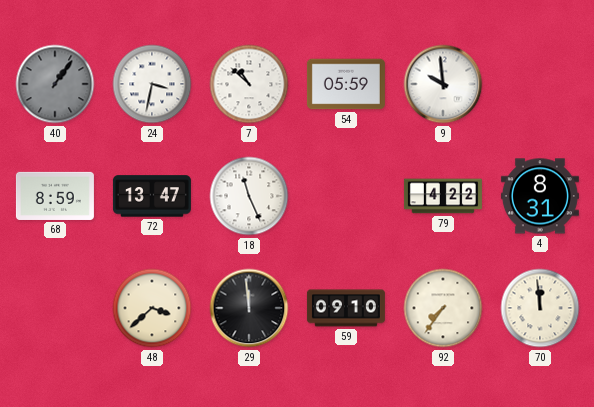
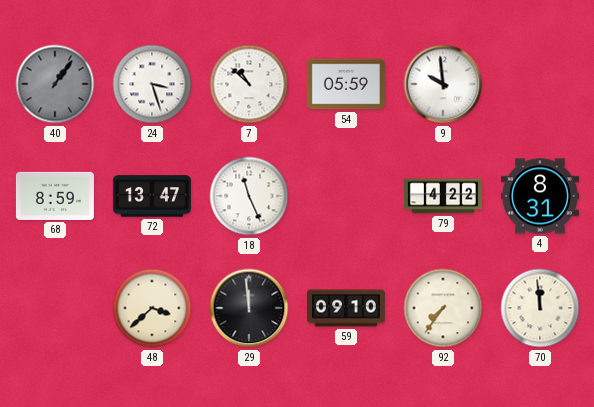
24: 3:32 -> 3:27
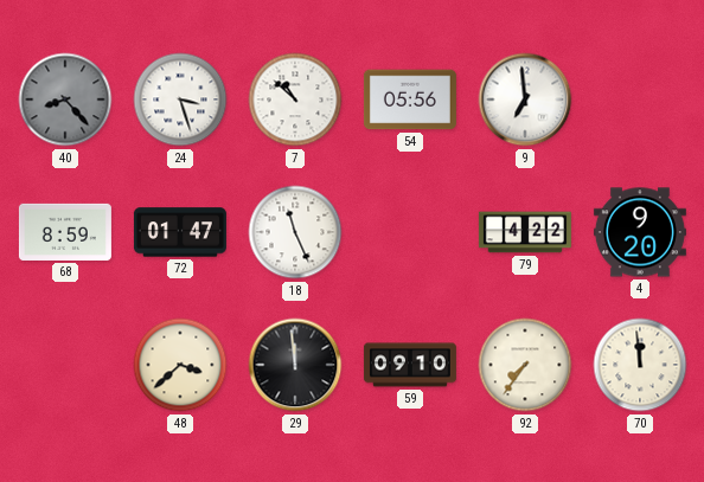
40: 1:06 -> 8:23
54: 05:59 -> 05:56
9: 9:59 -> 6:59
72: 13:47 -> 01:47
4: 8:31 -> 9:20
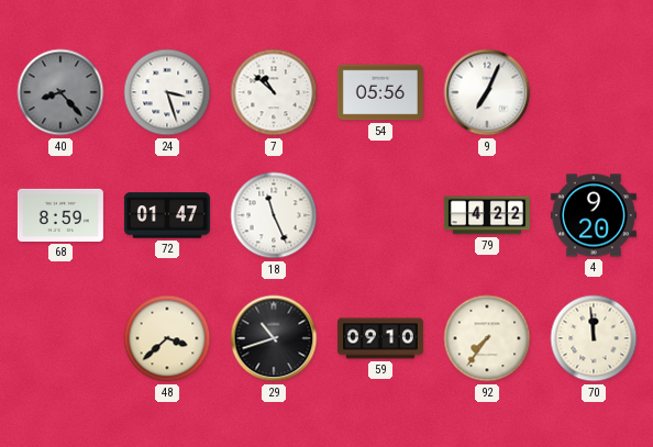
9: 6:59 -> 7:04
29: 11:59 -> 10:42
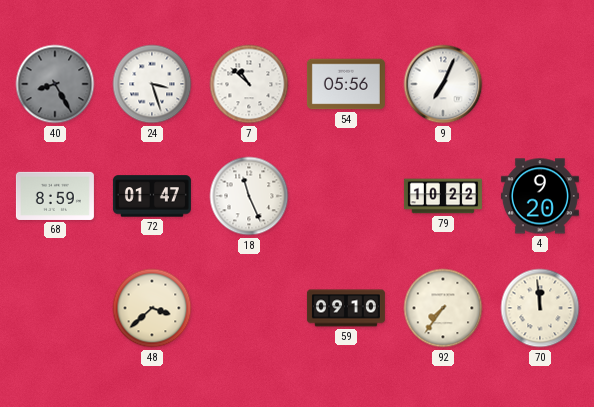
40: 8:23 -> 8:25
79: 4:22 -> 10:22
29: 10:42 -> none
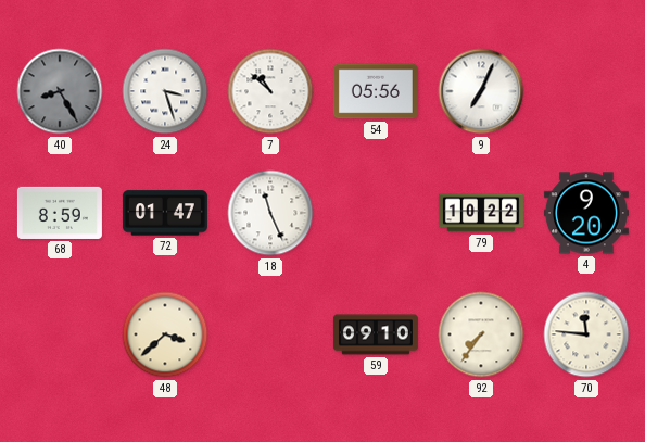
70: 11:59 -> 11:46
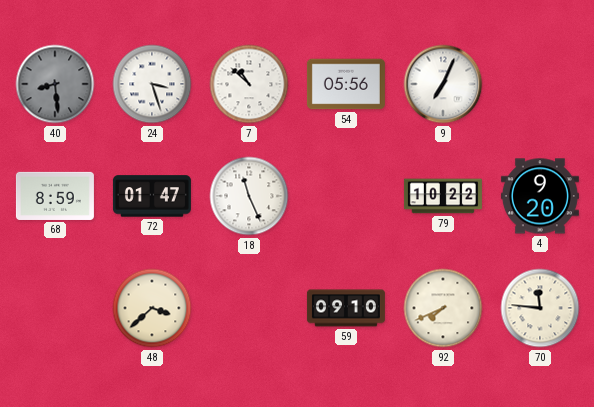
40: 8:25 -> 8:29
92: 7:36 -> 7:41
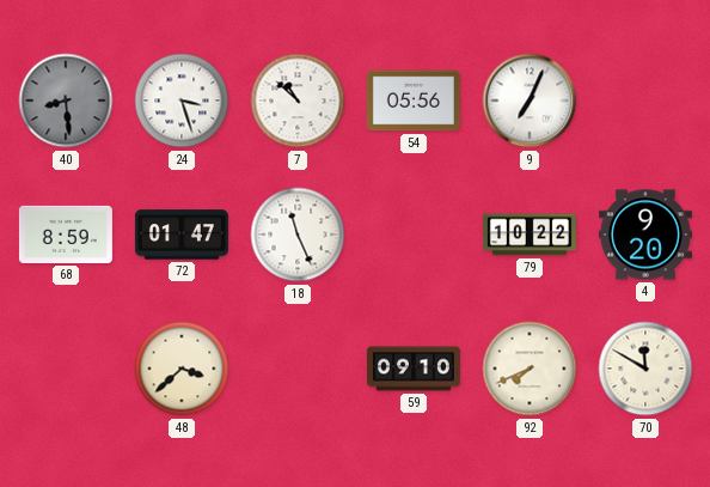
70: 11:46 -> 11:50
